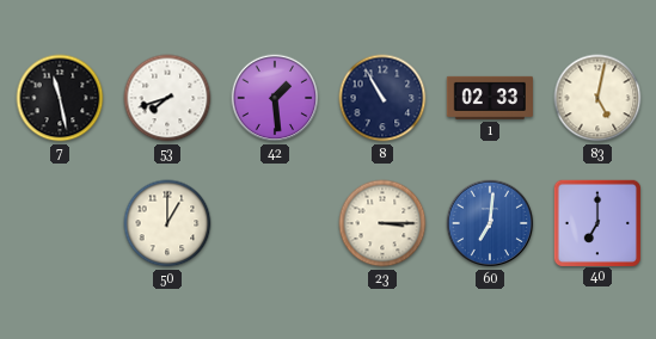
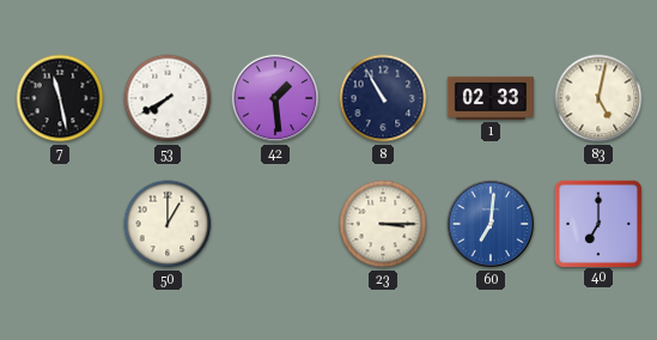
53: 7:42 -> 7:40
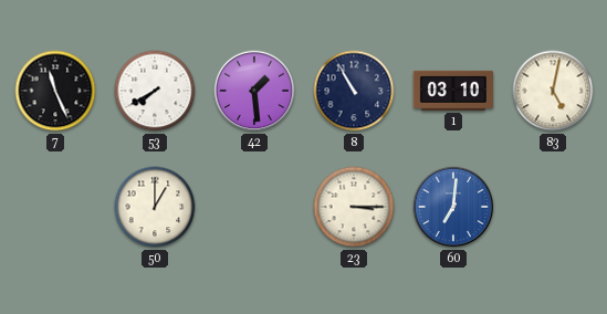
7: 11:28 -> 11:26
1: 02:33 -> 03:10
40: 7:00 -> none
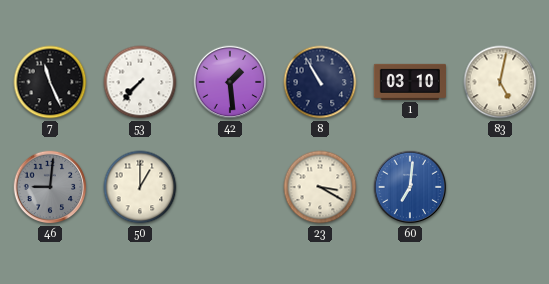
53: 7:40 -> 7:37
46: none -> 9:01
23: 3:15 -> 3:20
